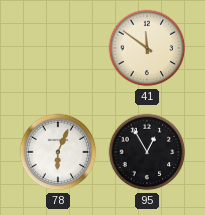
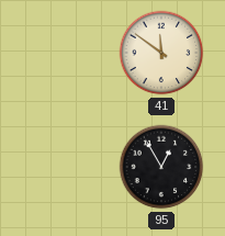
78: 6:04 -> none
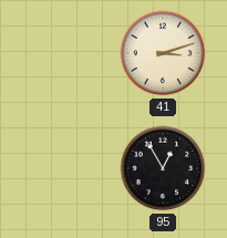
41: 11:51 -> 3:12
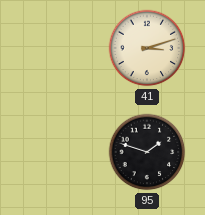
95: 12:55 -> 1:48
